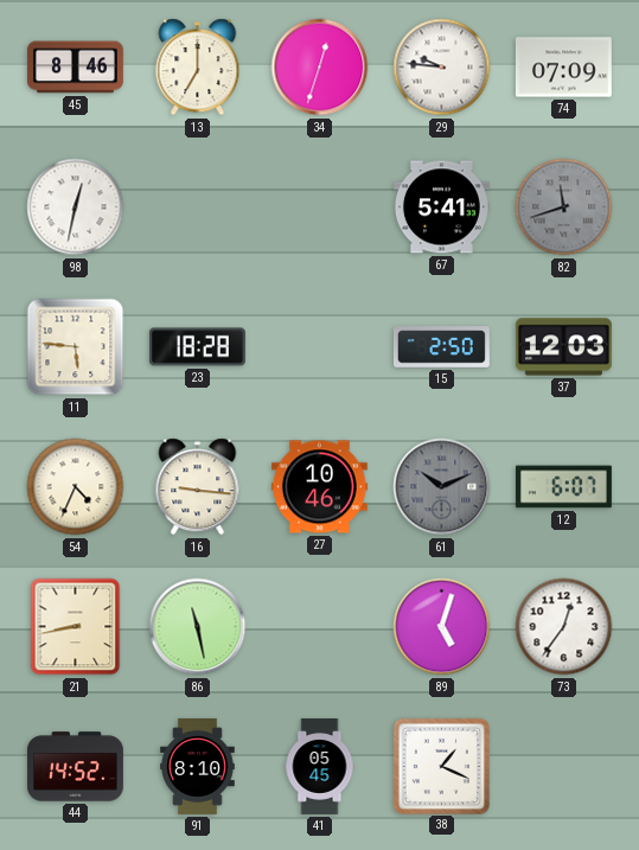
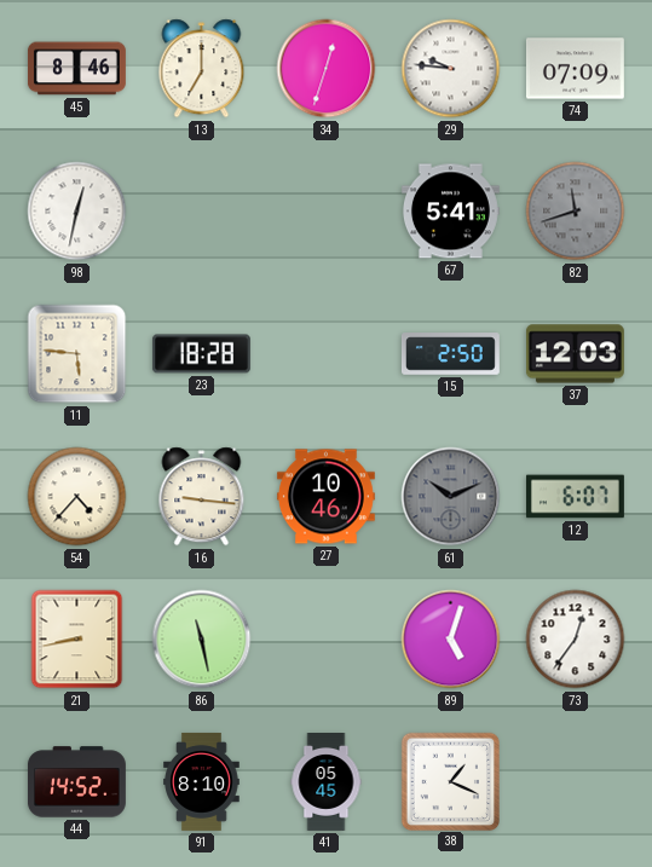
54: 4:34 -> 4:37
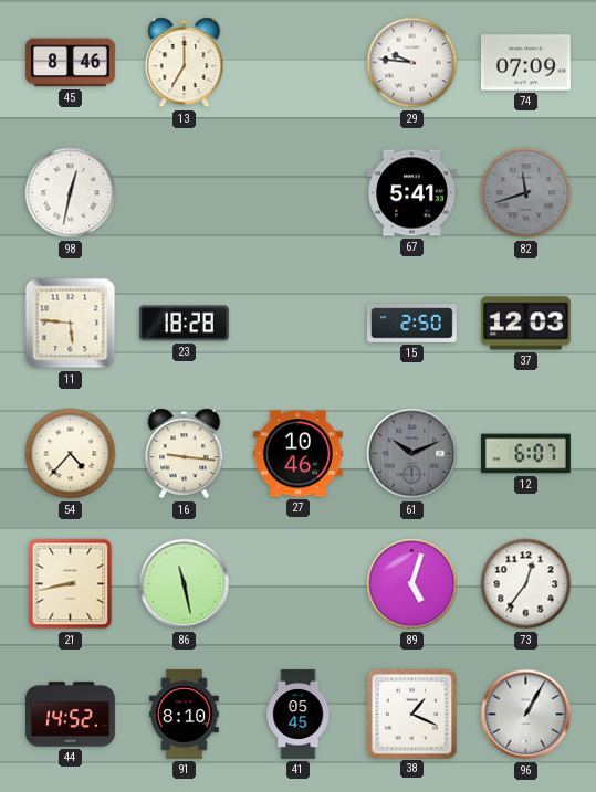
34: 12:33 -> none
96: none -> 1:05
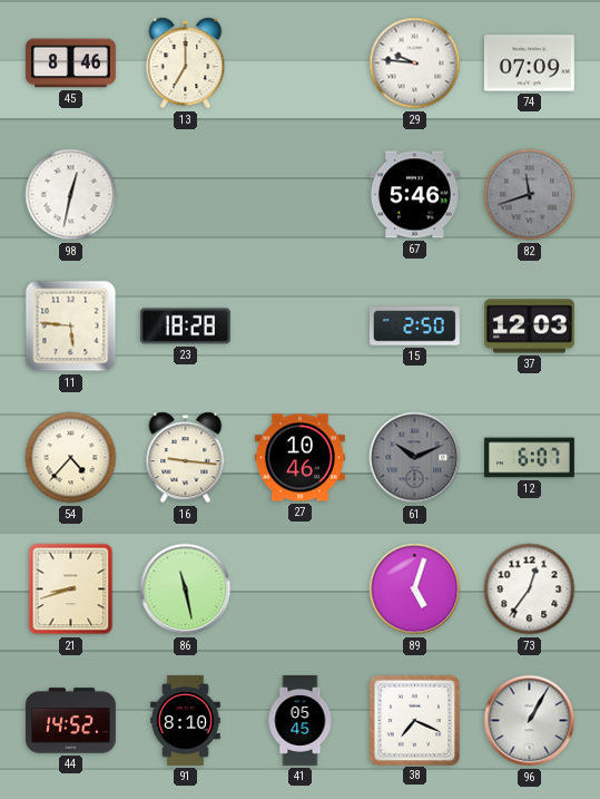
67: 5:41 -> 5:46
21: 8:43 -> 8:42
38: 1:19 -> 7:19
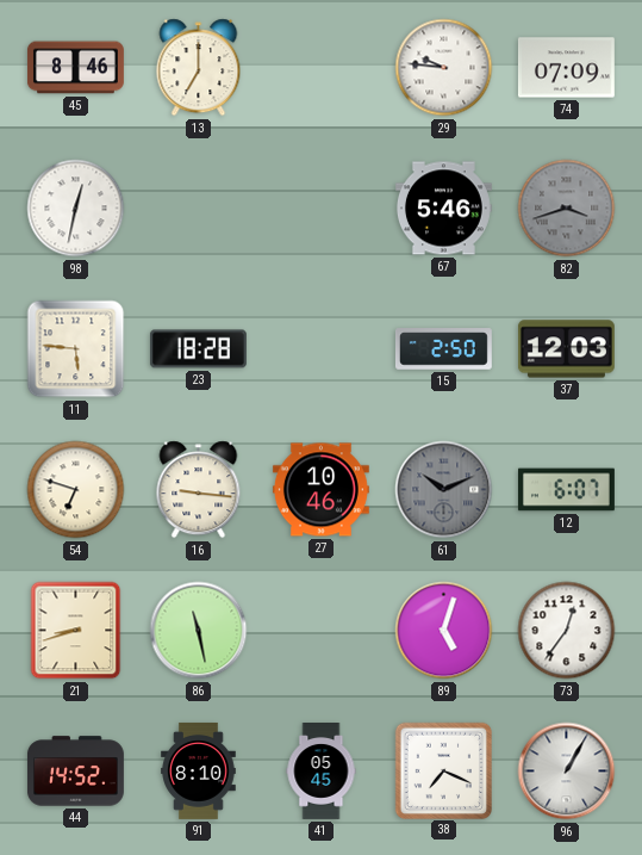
82: 11:42 -> 3:42
54: 4:37 -> 6:48
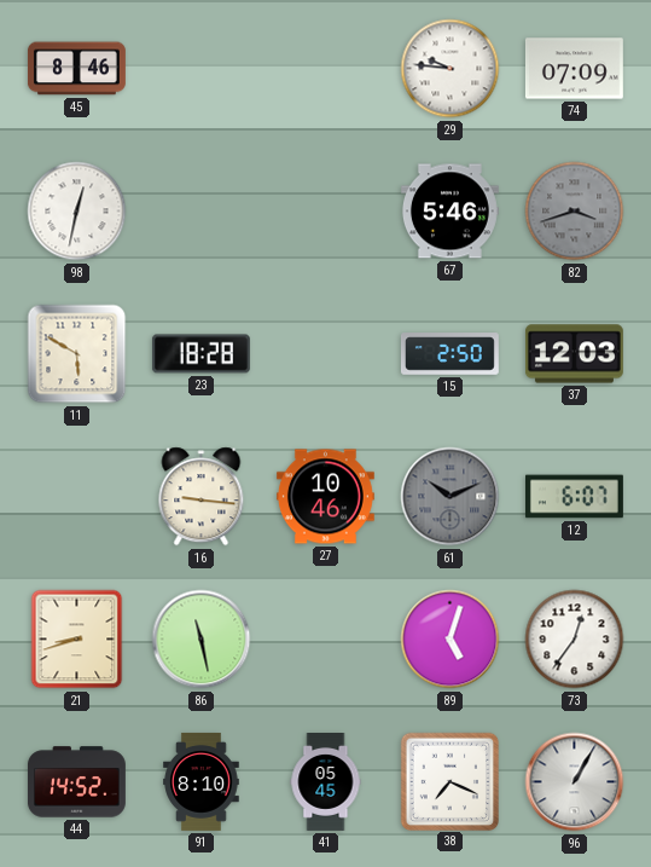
13: 7:00 -> none
11: 5:46 -> 5:50
54: 6:48 -> none
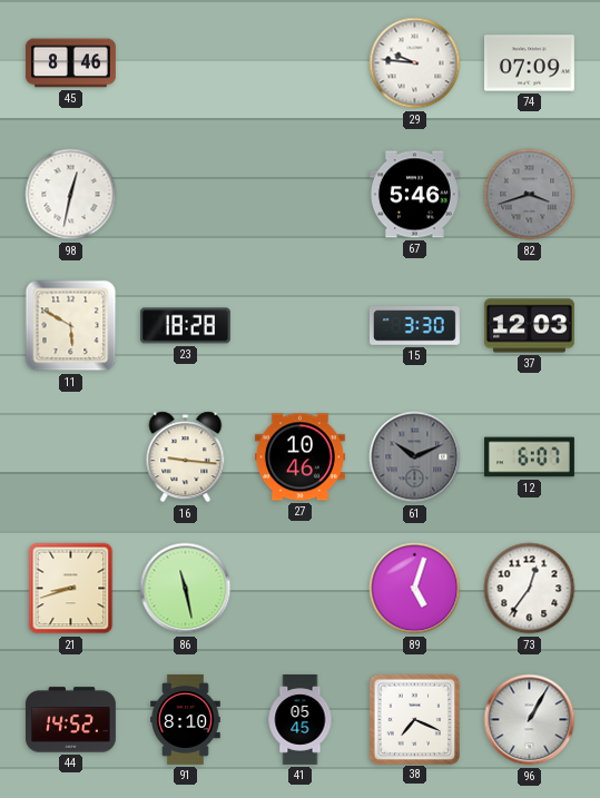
15: 2:50 -> 3:30
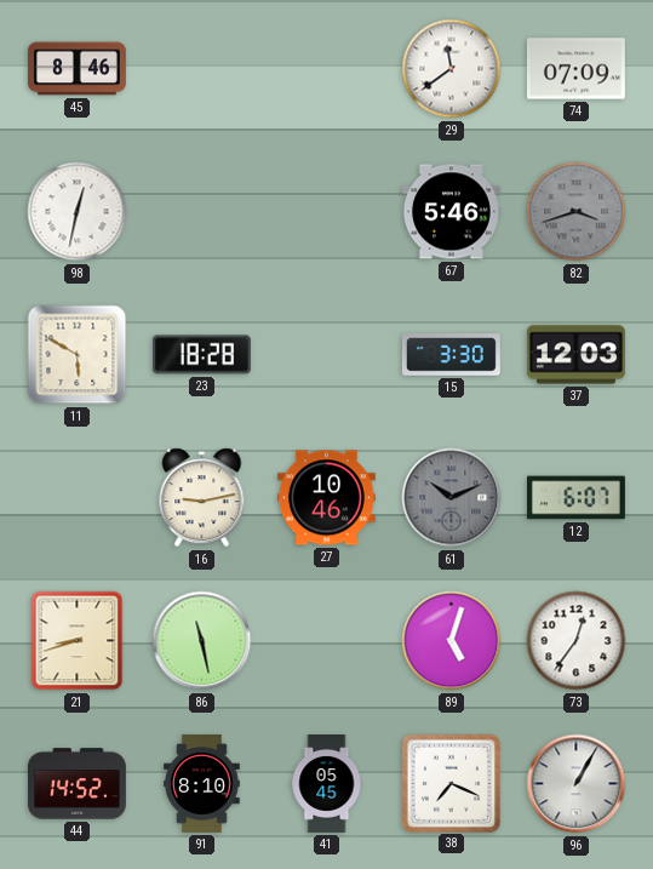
29: 9:46 -> 11:39
16: 9:16 -> 9:13
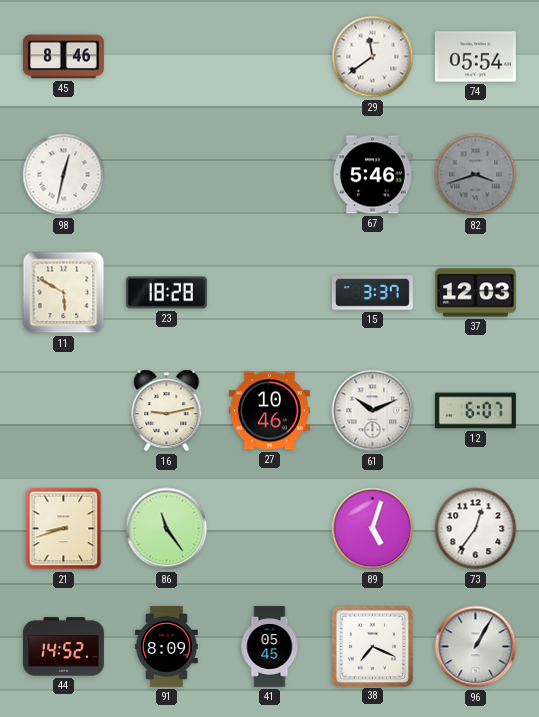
74: 07:09 -> 05:54
15: 3:30 -> 3:37
61 dial: grey -> white
86: 11:28 -> 11:24
91: 8:10 -> 8:09
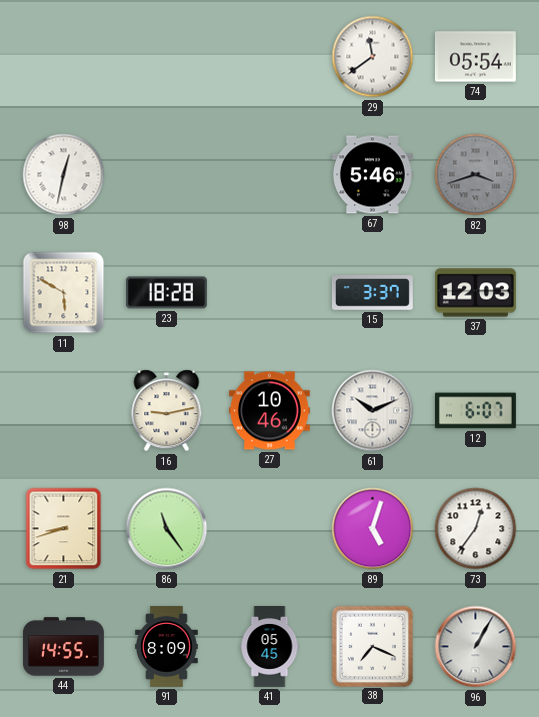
45: 8:46 -> none
44: 14:52 -> 14:55
